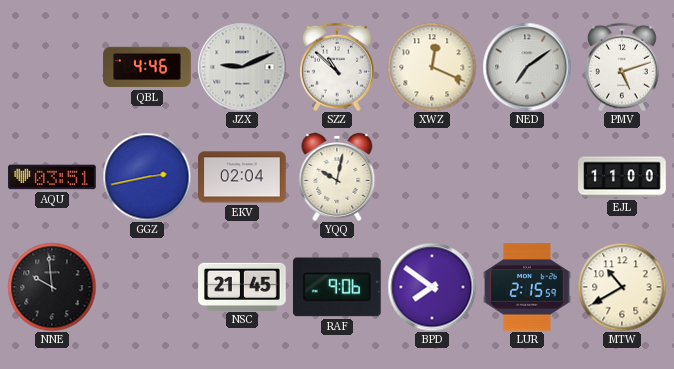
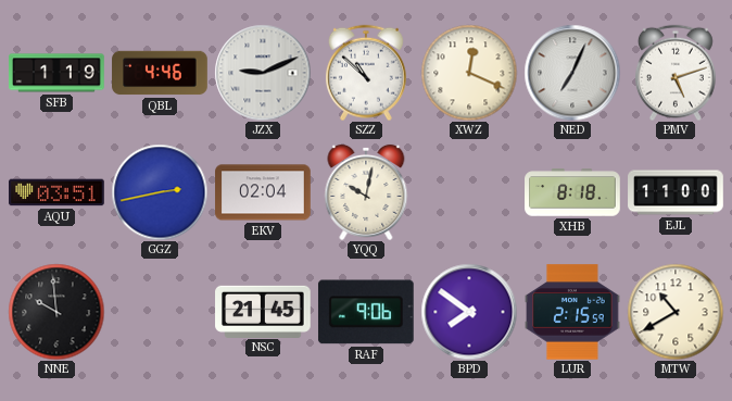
SFB: none -> 1:19
NED: 7:09 -> 7:04
XHB: none -> 8:18
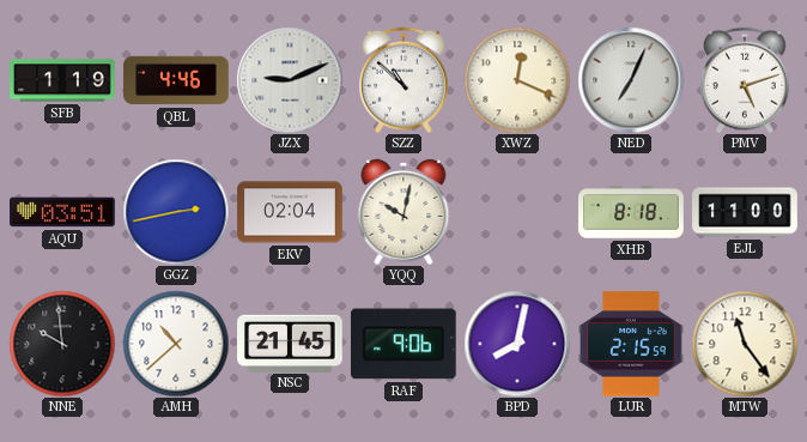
AMH: none -> 10:38
BPD: 7:51 -> 8:02
MTW: 10:40 -> 11:24
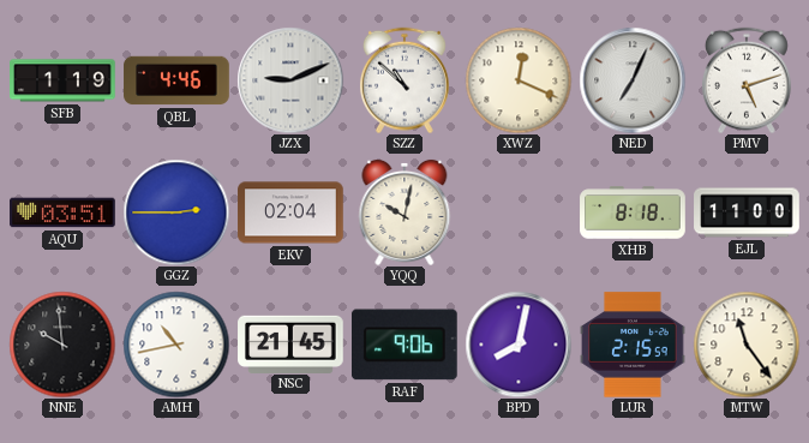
GGZ: 2:43 -> 2:45
AMH: 10:38 -> 10:43
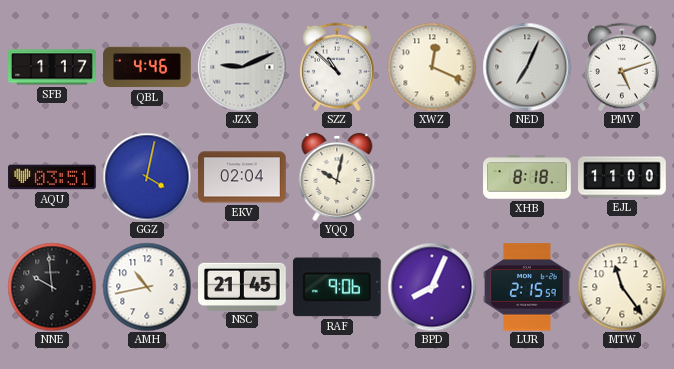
SFB: 1:19 -> 1:17
GGZ: 2:45 -> 4:02
BPD: 8:02 -> 8:04
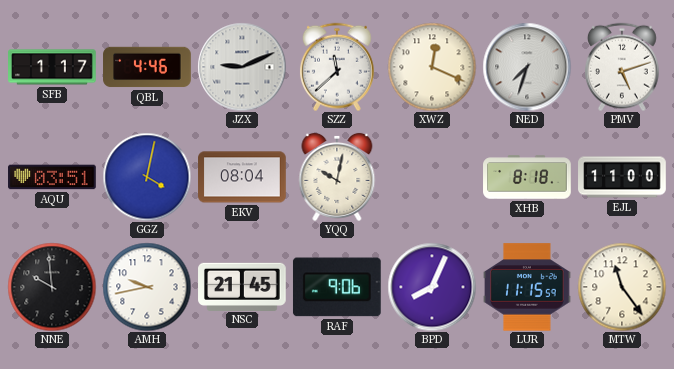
SZZ: 10:52 -> 11:38
NED: 7:04 -> 7:33
EKV: 02:04 -> 08:04
AMH: 10:43 -> 9:43
LUR: 2:15 -> 11:15
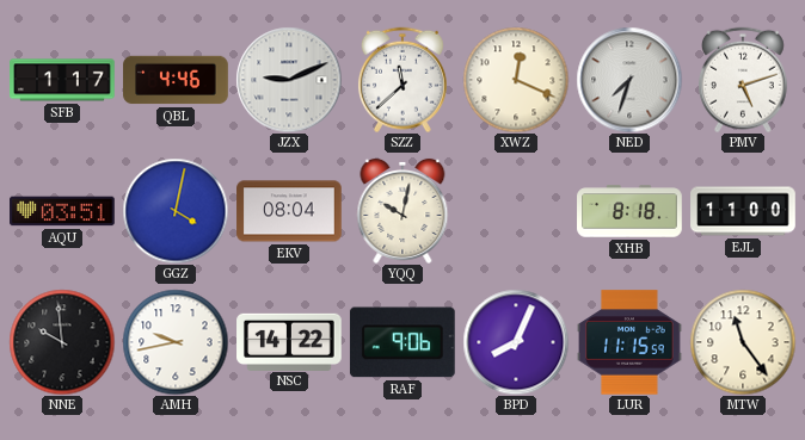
NSC: 21:45 -> 14:22
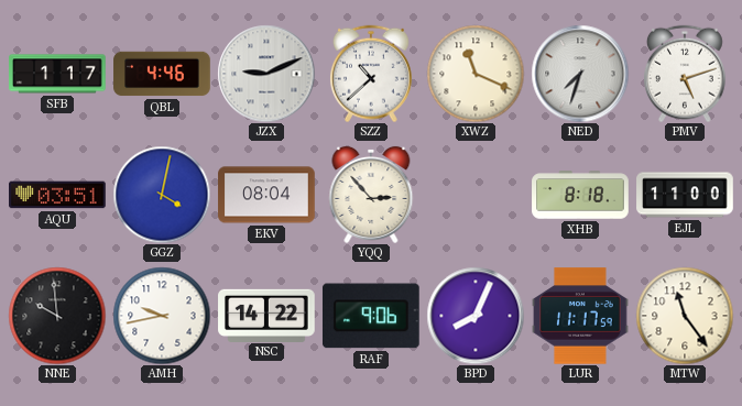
SZZ: 11:38 -> 10:38
XWZ: 12:19 -> 11:19
YQQ: 10:02 -> 2:53
LUR: 11:15 -> 11:17
